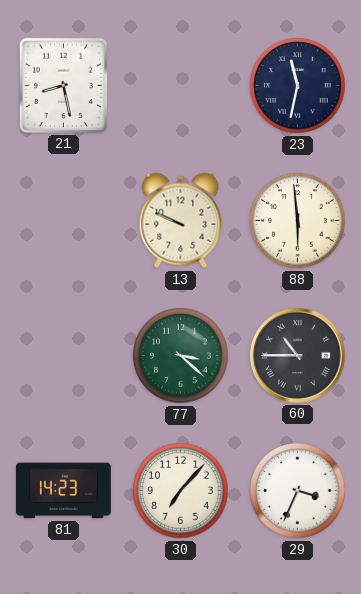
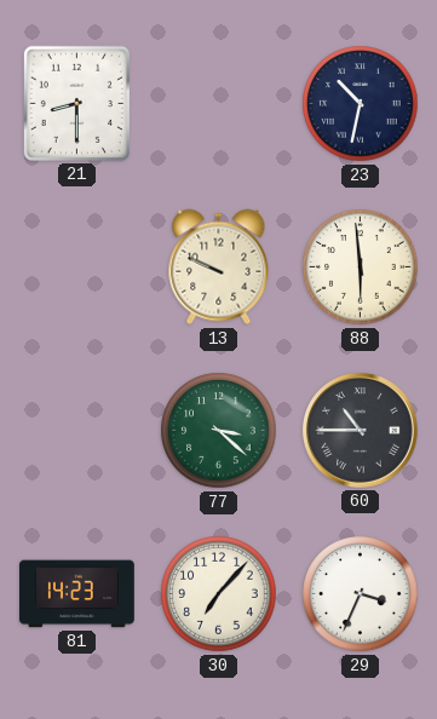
21: 8:28 -> 8:30
23: 11:32 -> 10:32
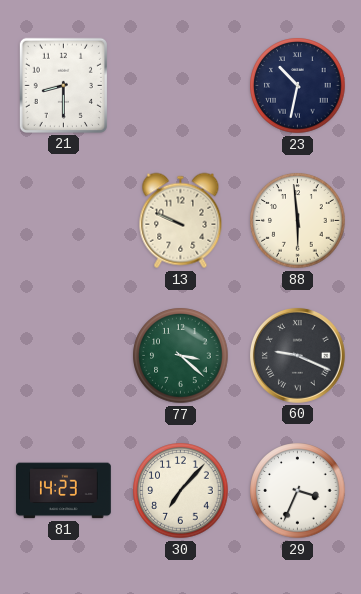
60: 10:45 -> 9:19
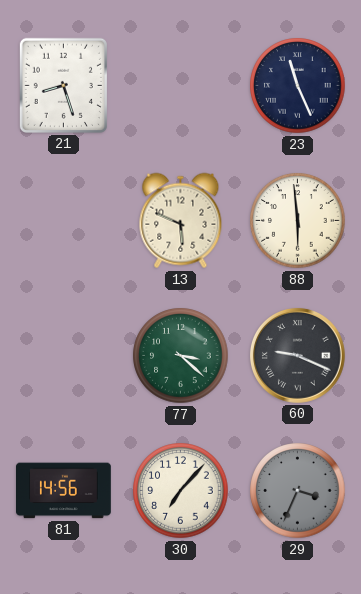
21: 8:30 -> 8:27
23: 10:32 -> 11:26
13: 9:49 -> 5:49
81: 14:23 -> 14:56
29 dial: white -> grey
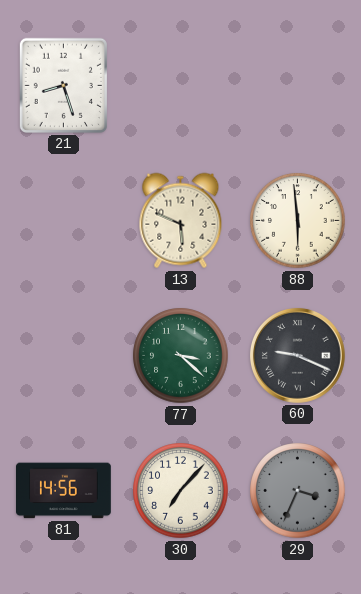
23: 11:26 -> none
